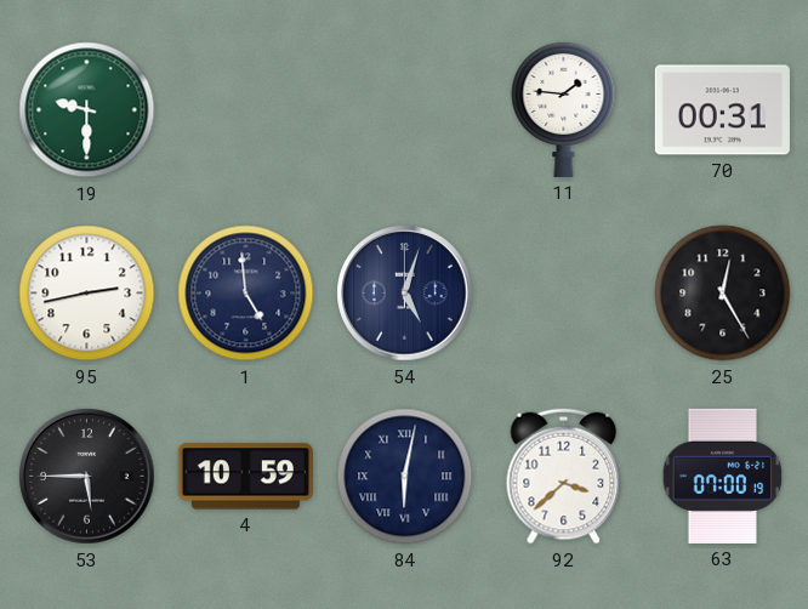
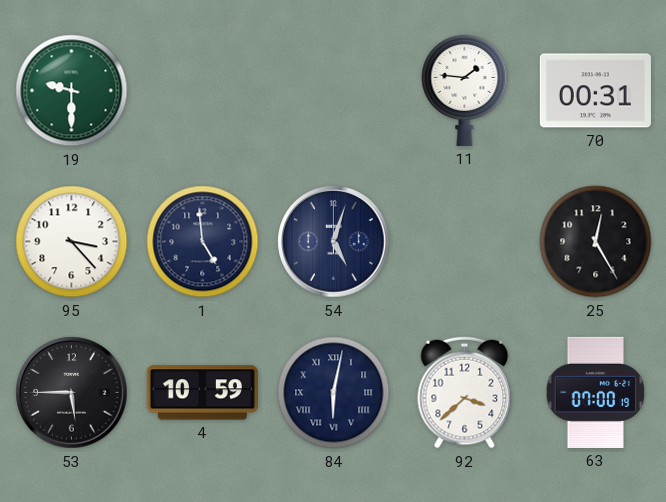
95: 2:43 -> 3:23
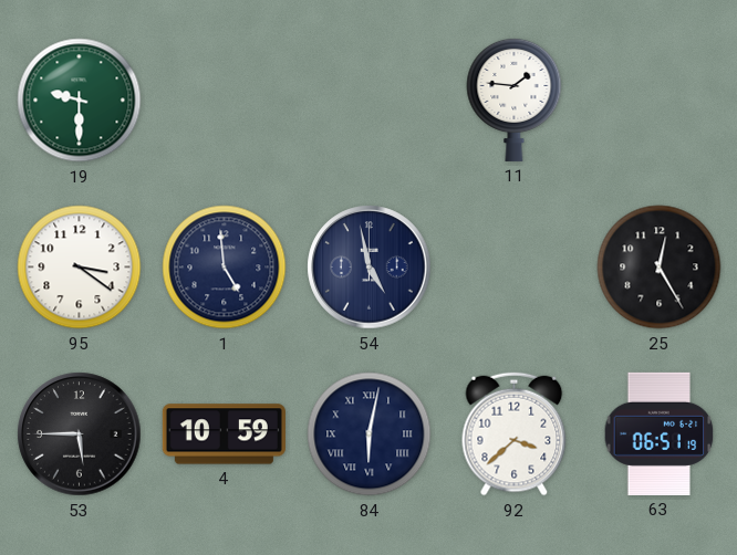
70: 00:31 -> none
95: 3:23 -> 3:21
54: 5:03 -> 4:58
63: 07:00 -> 06:51
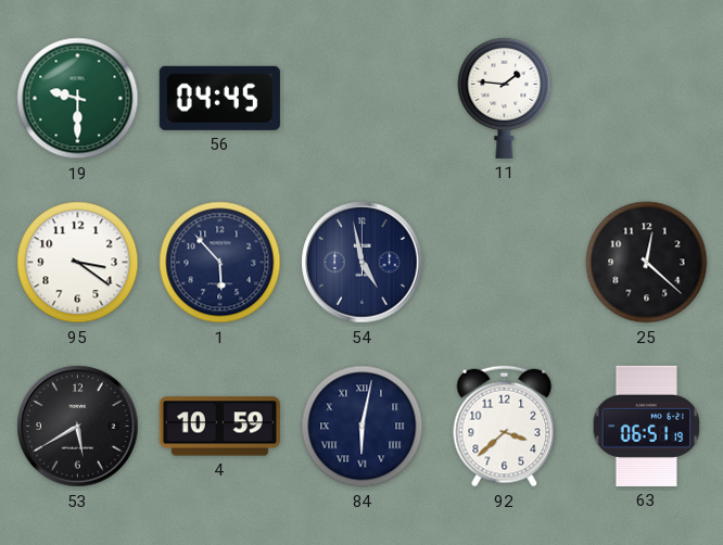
56: none -> 04:45
1: 4:59 -> 5:53
25: 12:25 -> 12:22
53: 5:45 -> 5:40
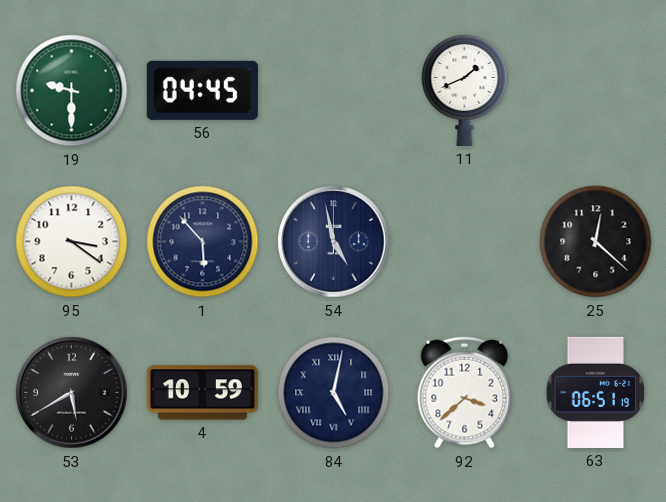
11: 1:46 -> 1:41
84: 6:02 -> 5:02
